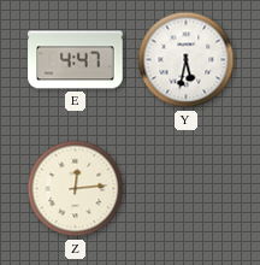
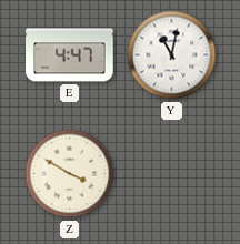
Y: 5:32 -> 11:02
Z: 12:14 -> 3:50
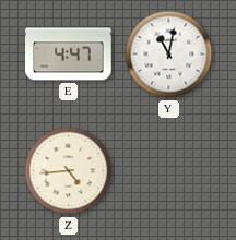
Z: 3:50 -> 4:44
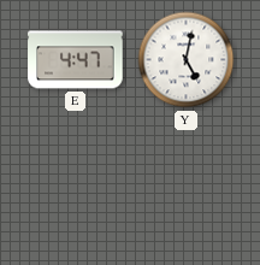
Y: 11:02 -> 5:02
Z: 4:44 -> none
